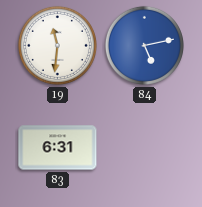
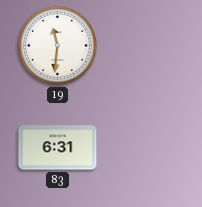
84: 5:13 -> none
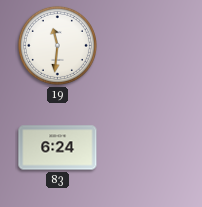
83: 6:31 -> 6:24
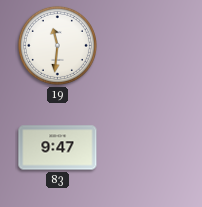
83: 6:24 -> 9:47
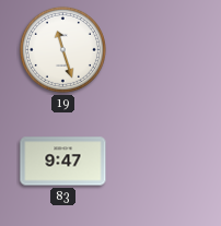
19: 11:31 -> 11:27
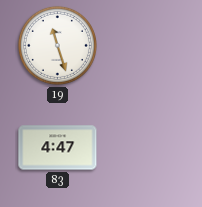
83: 9:47 -> 4:47
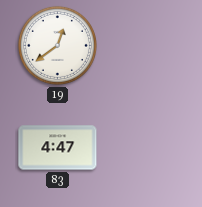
19: 11:27 -> 12:39
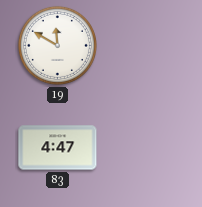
19: 12:39 -> 11:50
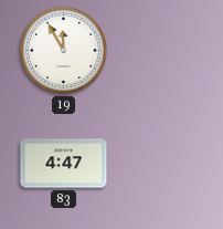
19: 11:50 -> 11:55
